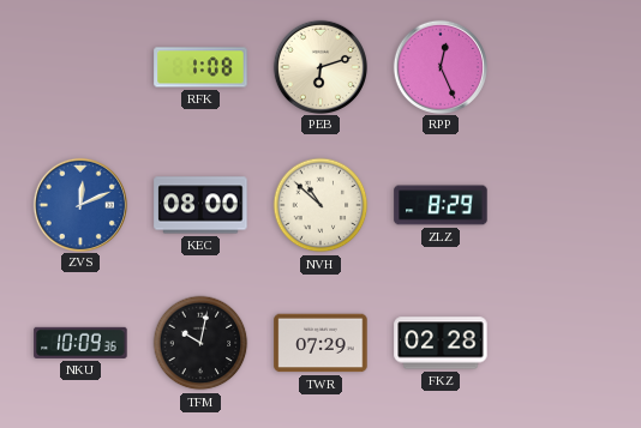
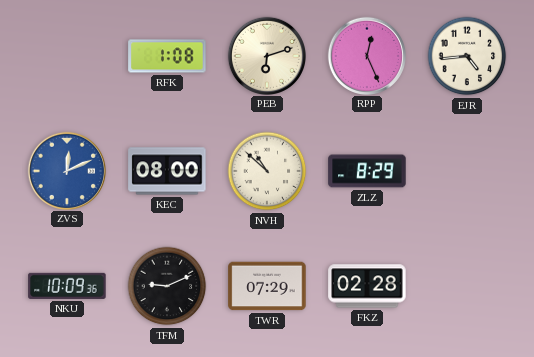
EJR: none -> 4:44
TFM: 10:02 -> 9:11
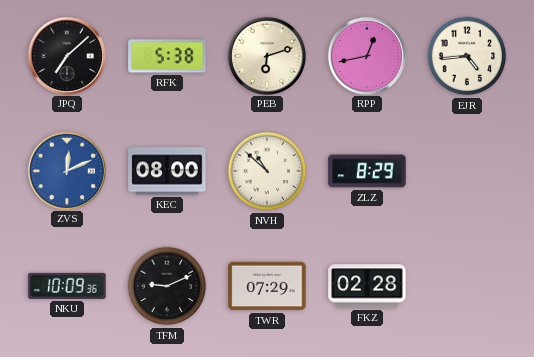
JPQ: none -> 7:08
RFK: 1:08 -> 5:38
RPP: 12:26 -> 12:43
